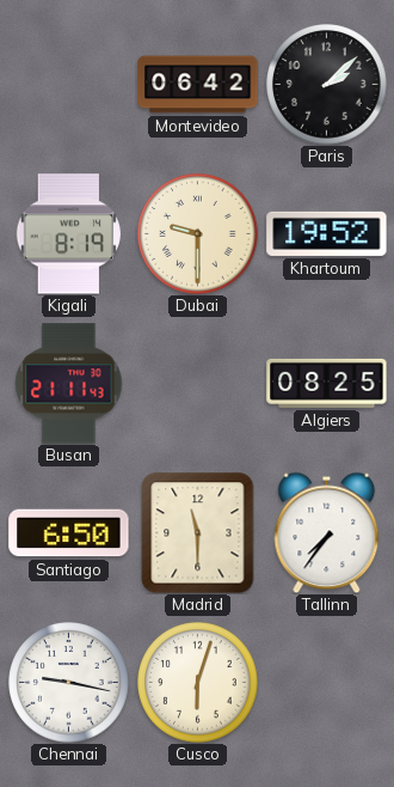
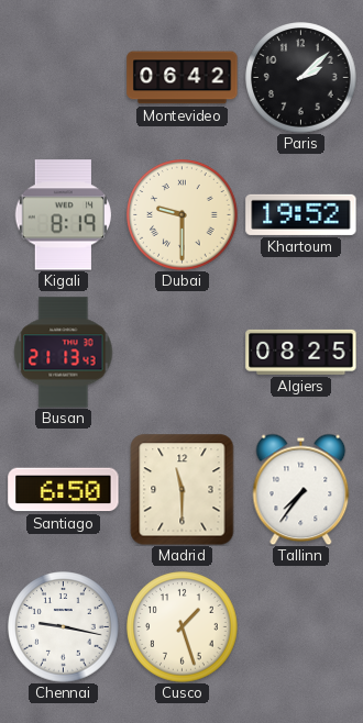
Busan: 21:11 -> 21:13
Cusco: 6:03 -> 1:27
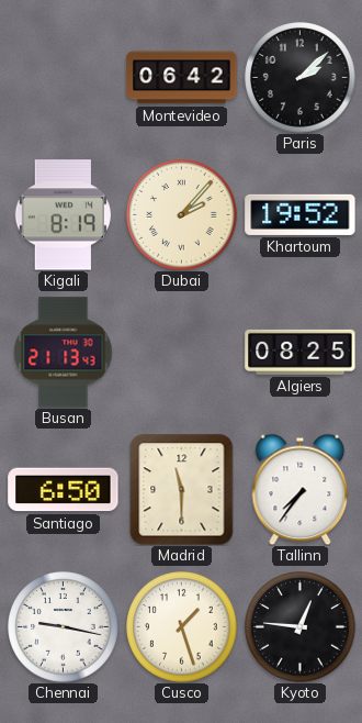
Dubai: 9:30 -> 2:07
Kyoto: none -> 12:46
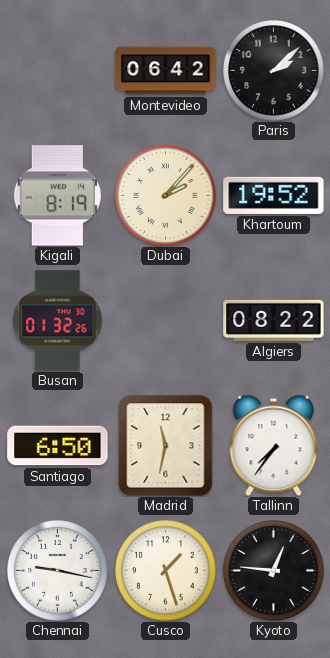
Busan: 21:13 -> 01:32
Algiers: 08:25 -> 08:22
Madrid: 11:30 -> 11:32
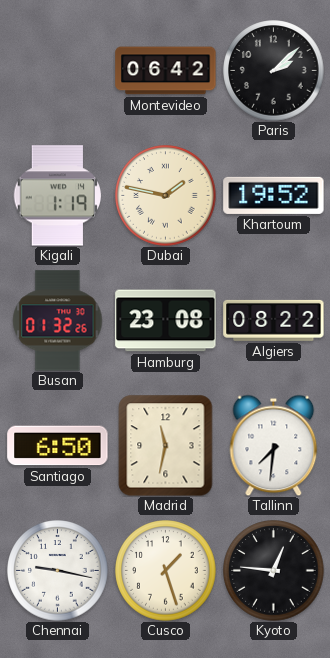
Kigali: 8:19 -> 1:19
Dubai: 2:07 -> 1:47
Hamburg: none -> 23:08
Tallinn: 7:36 -> 7:31
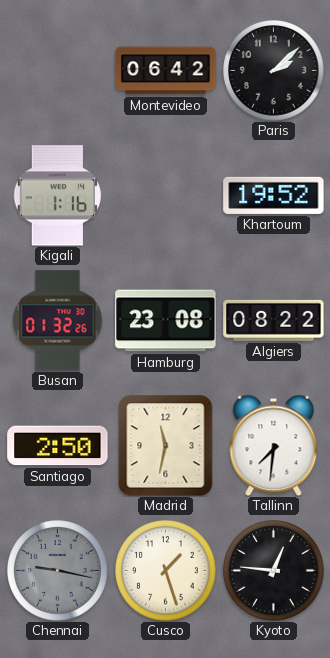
Kigali: 1:19 -> 1:16
Dubai: 1:47 -> none
Santiago: 6:50 -> 2:50
Chennai dial: white -> grey
